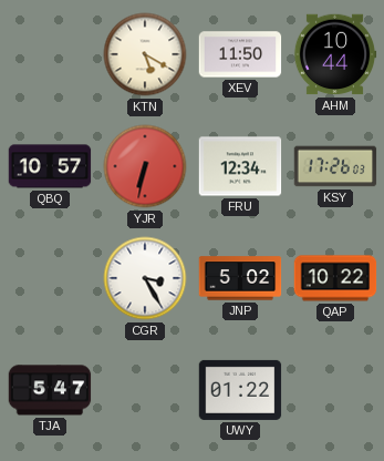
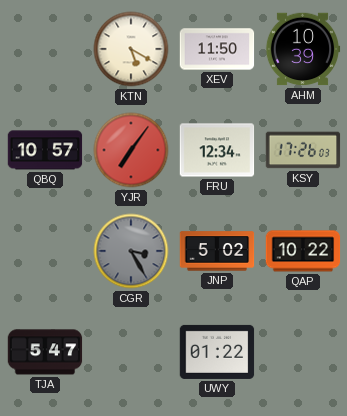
AHM: 10:44 -> 10:39
YJR: 6:32 -> 7:06
CGR dial: white -> grey
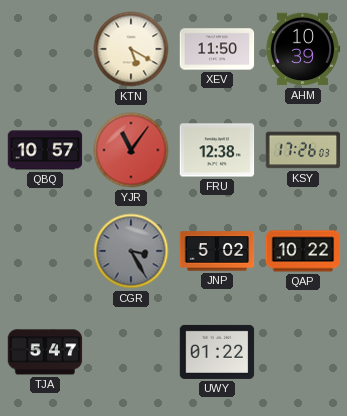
YJR: 7:06 -> 11:06
FRU: 12:34 -> 12:38
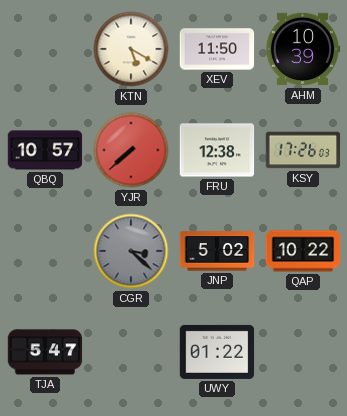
YJR: 11:06 -> 7:38
CGR: 3:25 -> 3:22
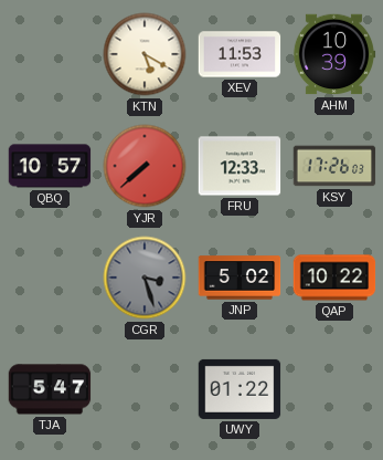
XEV: 11:50 -> 11:53
FRU: 12:38 -> 12:33
CGR: 3:22 -> 3:27
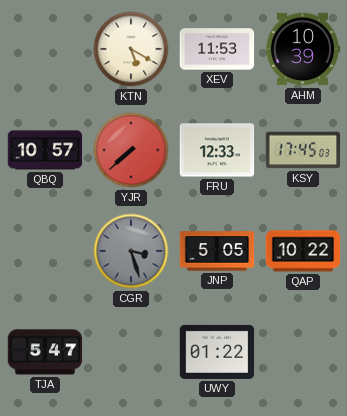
KSY: 17:26 -> 17:45
JNP: 5:02 -> 5:05
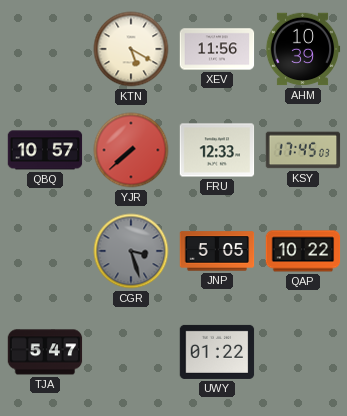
XEV: 11:53 -> 11:56
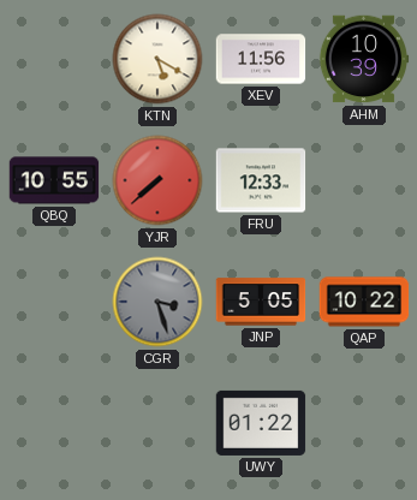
QBQ: 10:57 -> 10:55
KSY: 17:45 -> none
TJA: 5:47 -> none
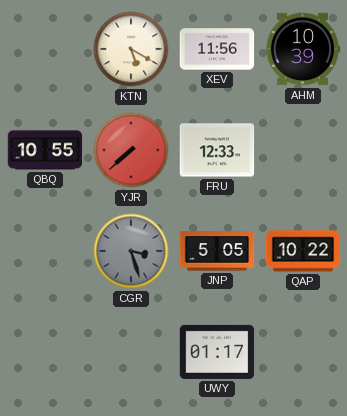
UWY: 01:22 -> 01:17
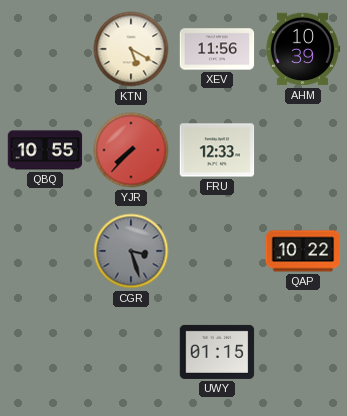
YJR: 7:38 -> 7:37
JNP: 5:05 -> none
UWY: 01:17 -> 01:15
